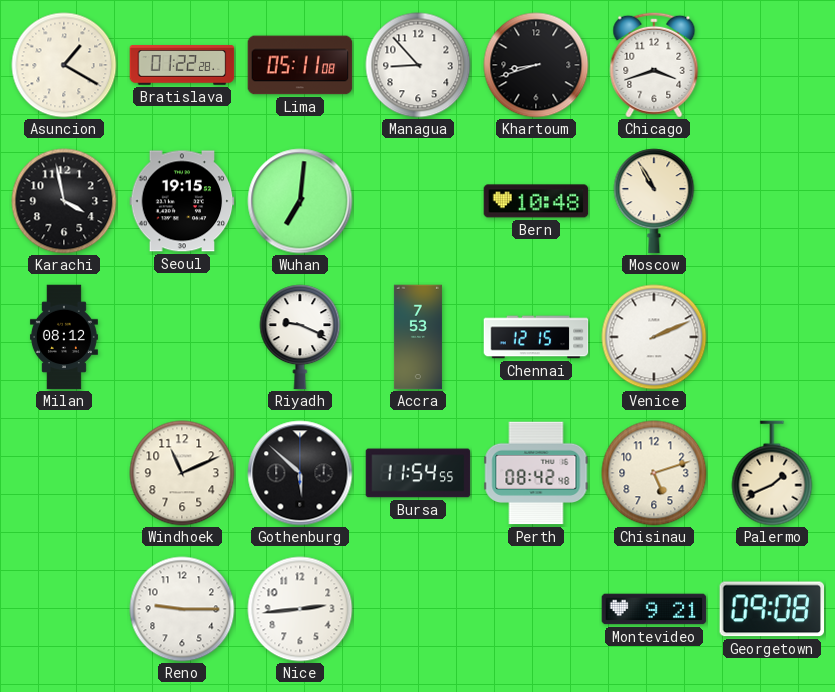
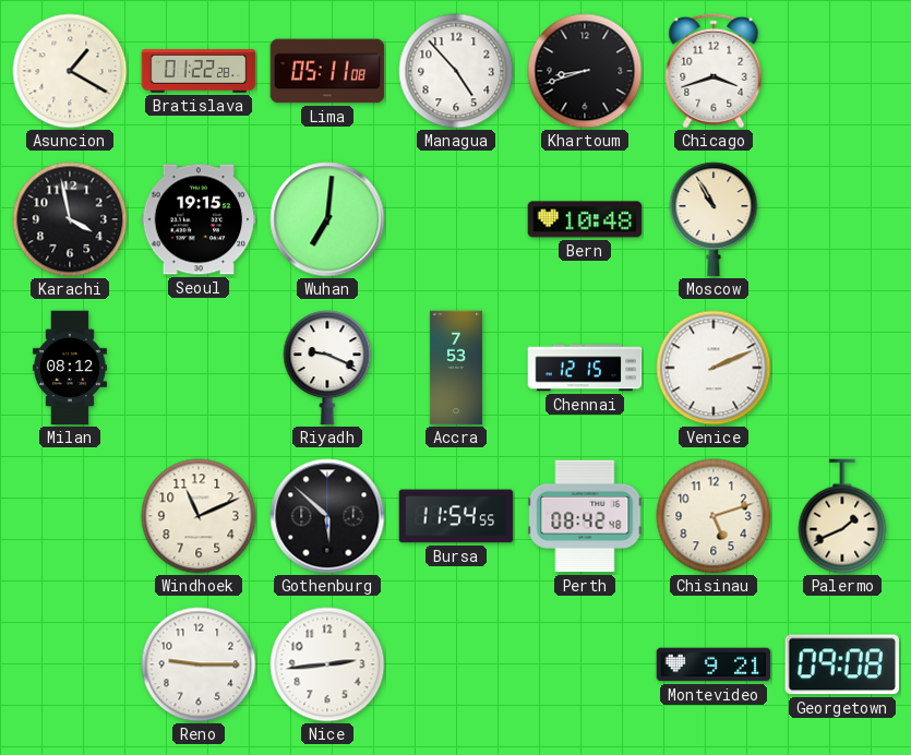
Managua: 8:53 -> 4:53
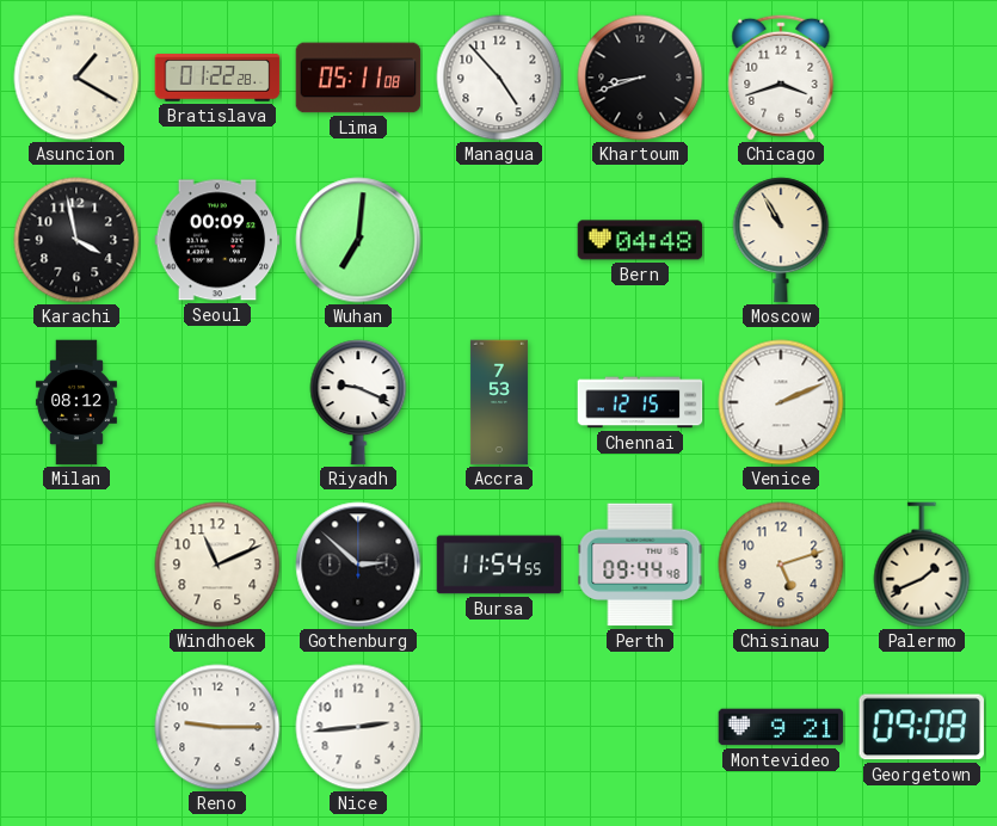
Seoul: 19:15 -> 00:09
Bern: 10:48 -> 04:48
Gothenburg: 5:52 -> 2:52
Perth: 08:42 -> 09:44
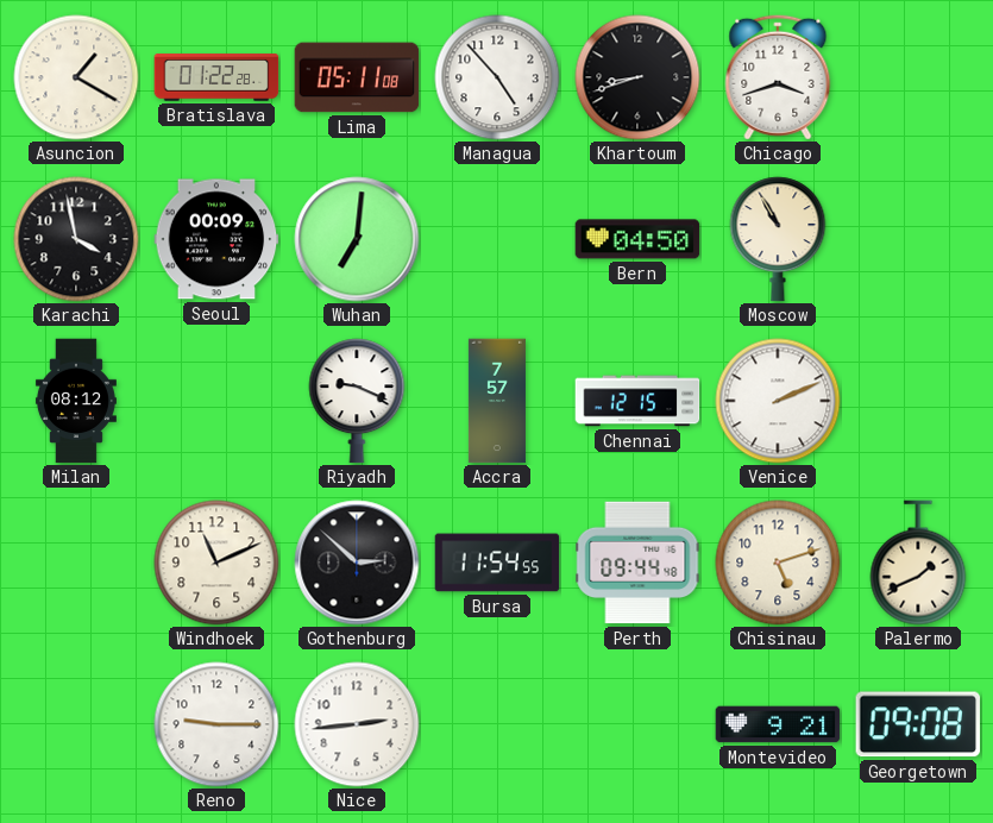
Bern: 04:48 -> 04:50
Accra: 7:53 -> 7:57
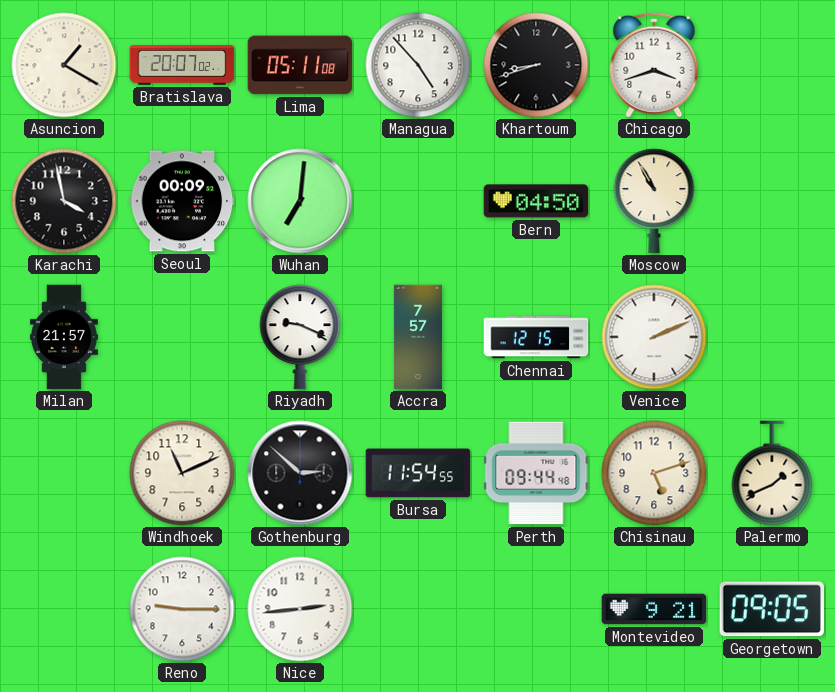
Bratislava: 01:22 -> 20:07
Milan: 08:12 -> 21:57
Georgetown: 09:08 -> 09:05
